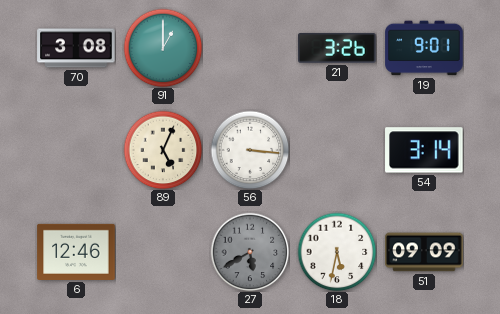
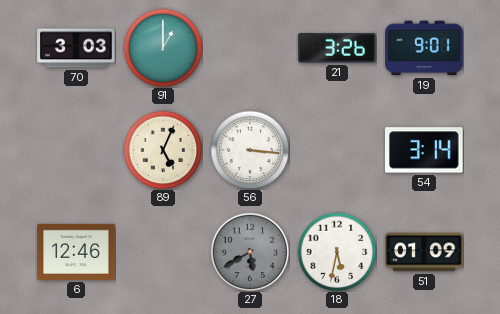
70: 3:08 -> 3:03
51: 09:09 -> 01:09
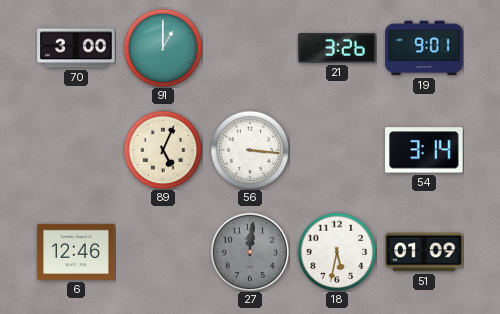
70: 3:03 -> 3:00
27: 5:40 -> 12:01
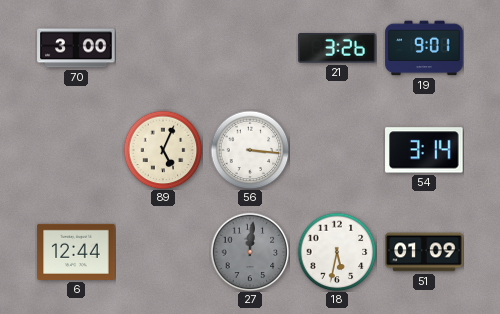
91: 1:00 -> none
6: 12:46 -> 12:44
